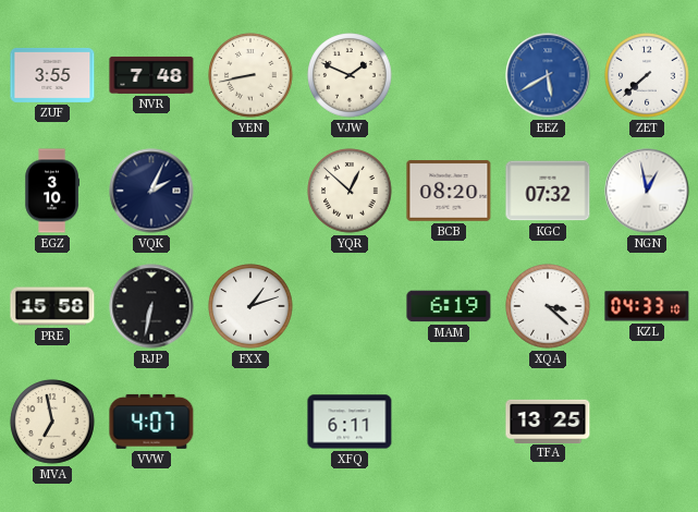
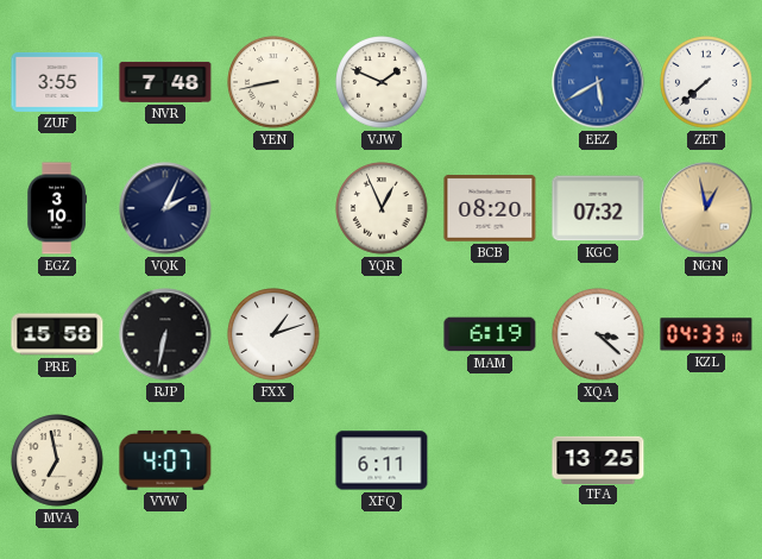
YQR: 12:52 -> 12:56
NGN dial: white -> champagne
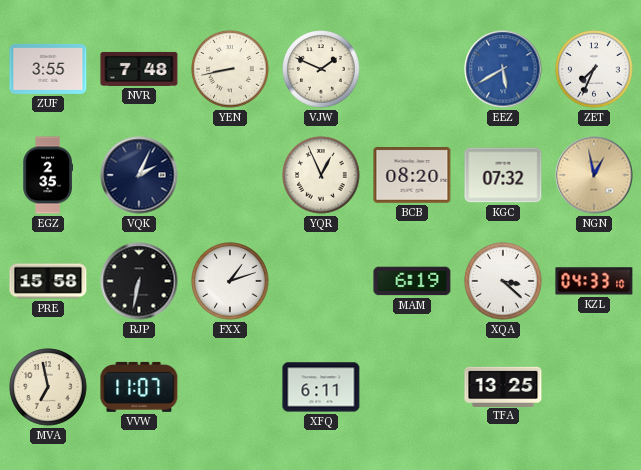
ZET: 7:38 -> 7:34
EGZ: 3:10 -> 2:35
VVW: 4:07 -> 11:07
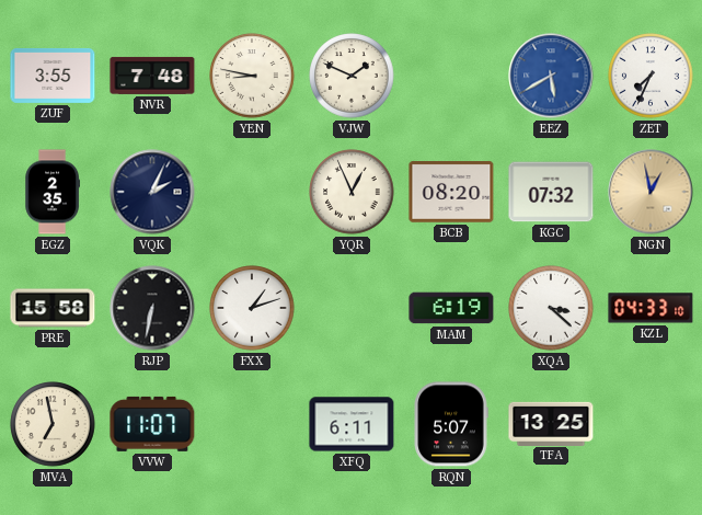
YEN: 8:43 -> 8:47
RQN: none -> 5:07
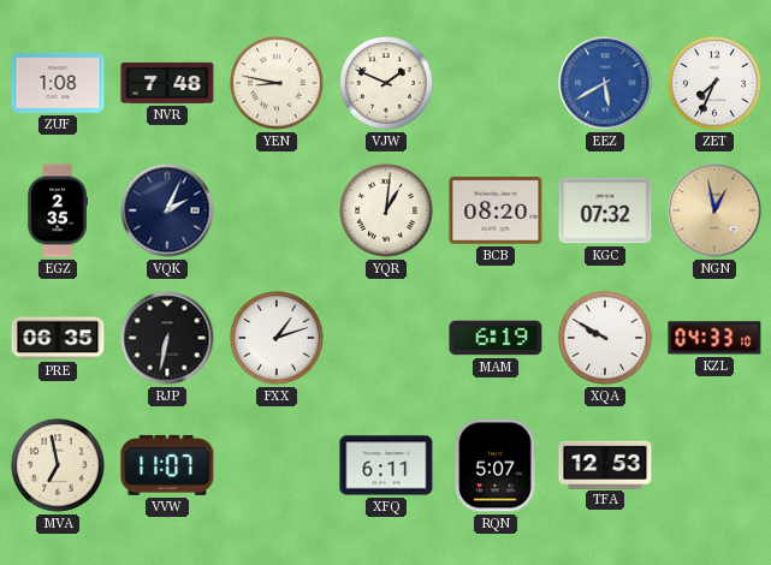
ZUF: 3:55 -> 1:08
YQR: 12:56 -> 1:01
PRE: 15:58 -> 06:35
XQA: 3:22 -> 9:50
TFA: 13:25 -> 12:53
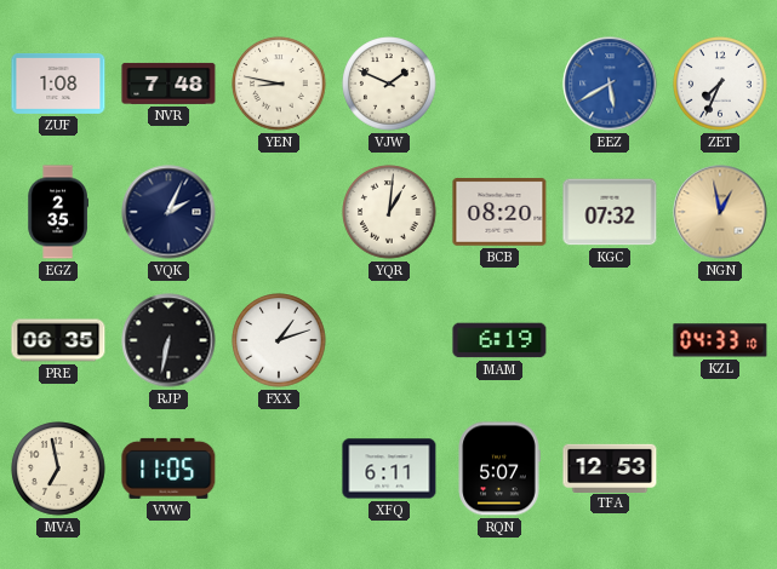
XQA: 9:50 -> none
VVW: 11:07 -> 11:05
